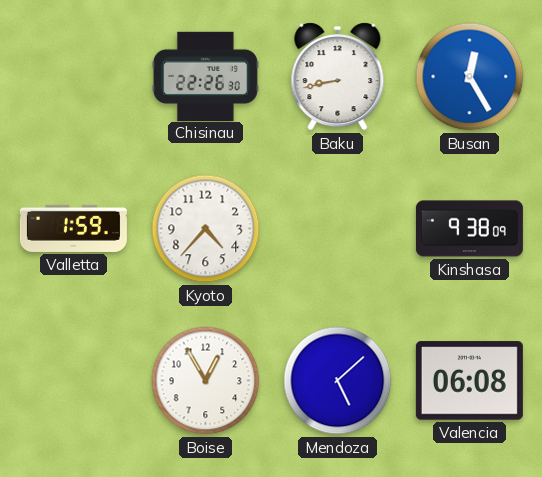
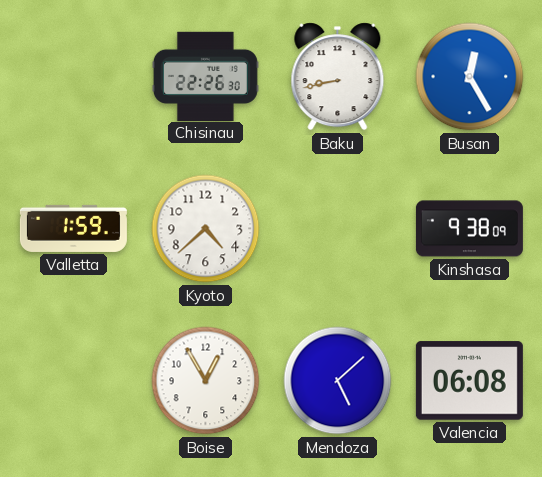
Kyoto: 4:37 -> 4:38
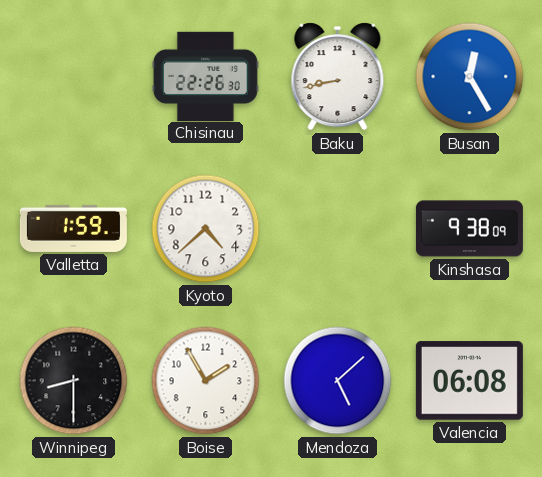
Winnipeg: none -> 8:30
Boise: 12:55 -> 1:55
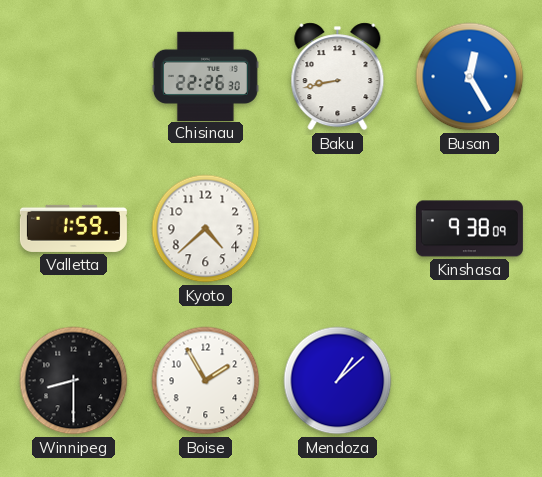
Mendoza: 5:08 -> 1:08
Valencia: 06:08 -> none
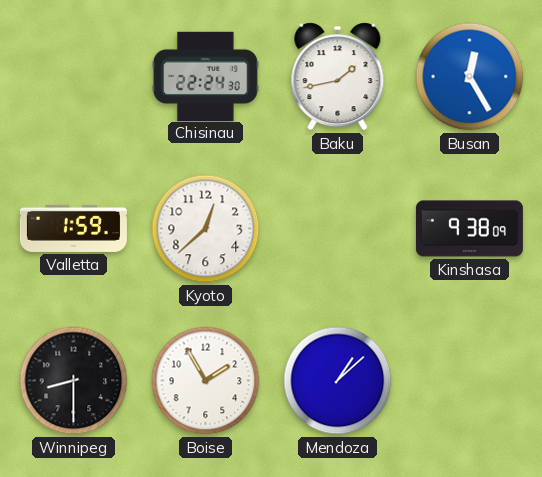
Chisinau: 22:26 -> 22:24
Baku: 8:43 -> 1:43
Kyoto: 4:38 -> 12:38
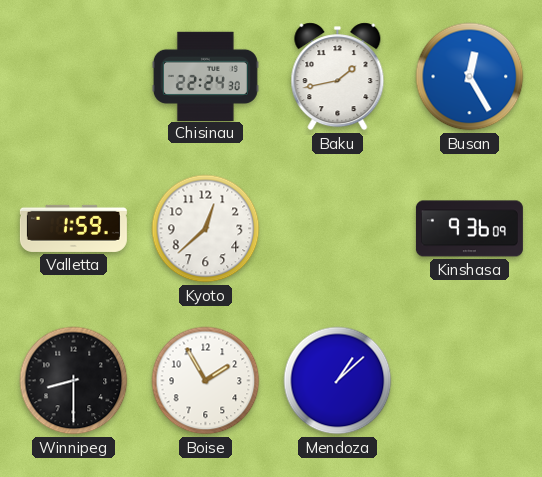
Kinshasa: 9:38 -> 9:36
